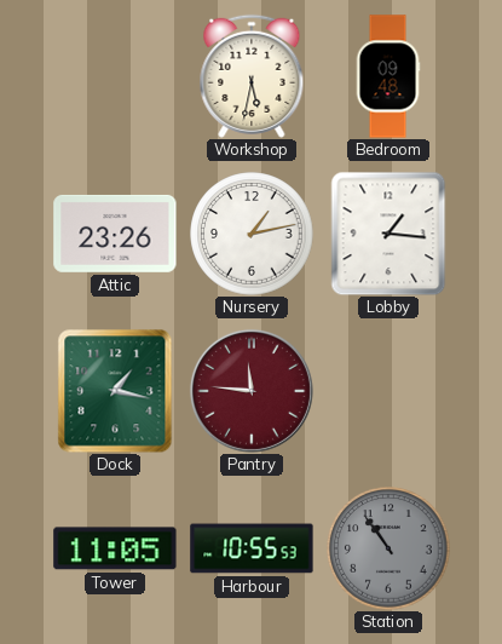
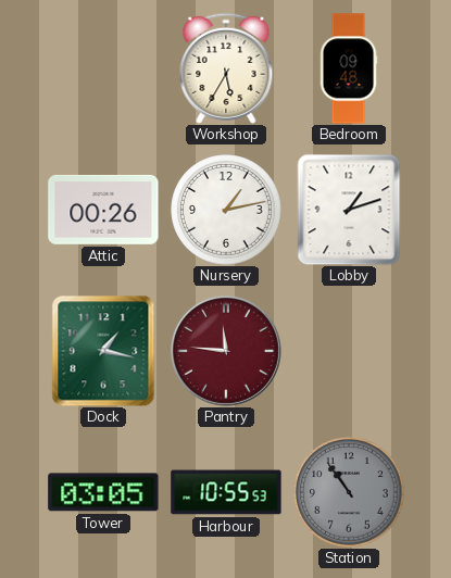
Workshop: 5:32 -> 5:35
Attic: 23:26 -> 00:26
Lobby: 1:16 -> 1:12
Tower: 11:05 -> 03:05
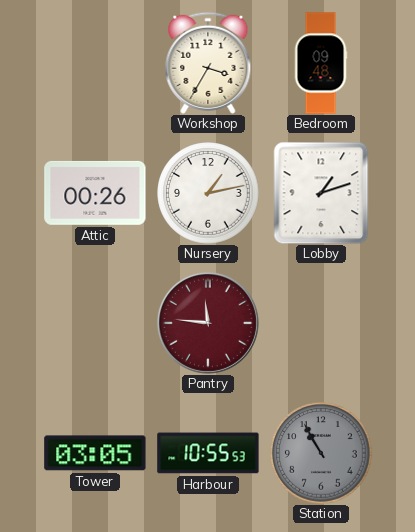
Workshop: 5:35 -> 3:35
Dock: 1:17 -> none
Station: 10:54 -> 10:55
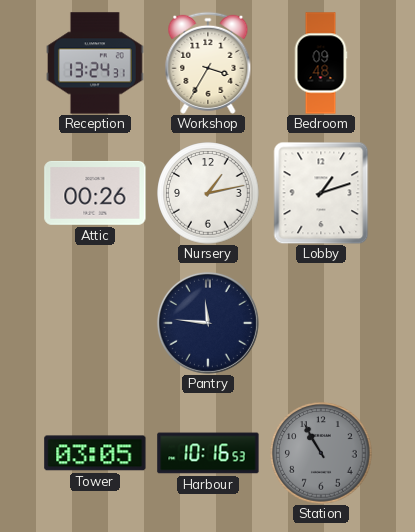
Reception: none -> 13:24
Pantry dial: burgundy -> navy
Harbour: 10:55 -> 10:16
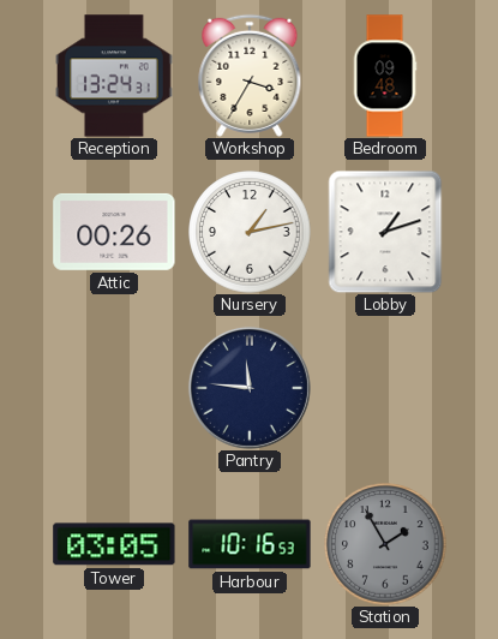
Station: 10:55 -> 1:55
